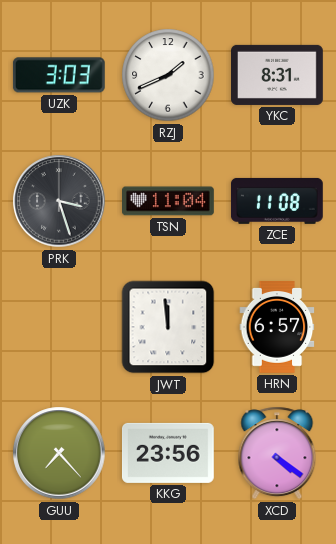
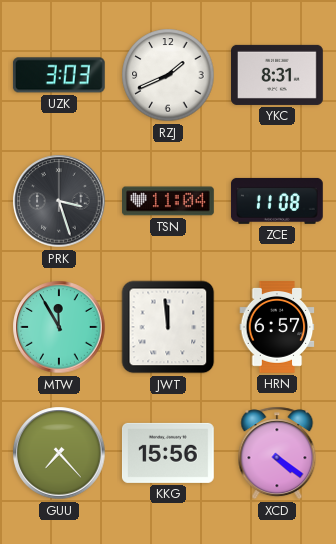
MTW: none -> 11:55
KKG: 23:56 -> 15:56
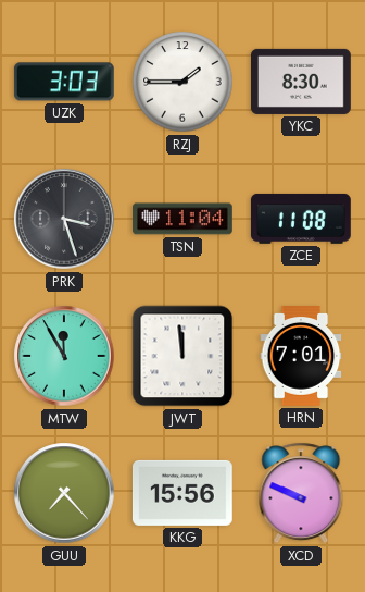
RZJ: 1:41 -> 1:45
YKC: 8:31 -> 8:30
HRN: 6:57 -> 7:01
XCD: 4:21 -> 9:49
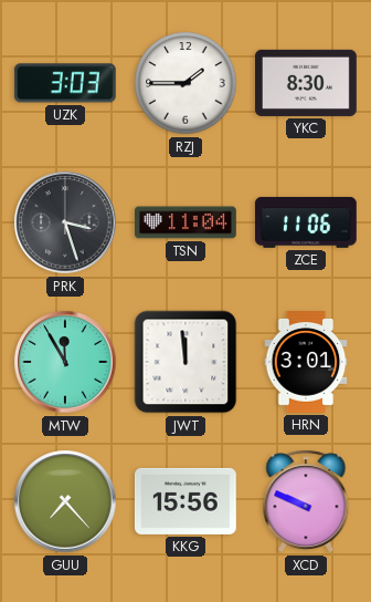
ZCE: 11:08 -> 11:06
HRN: 7:01 -> 3:01
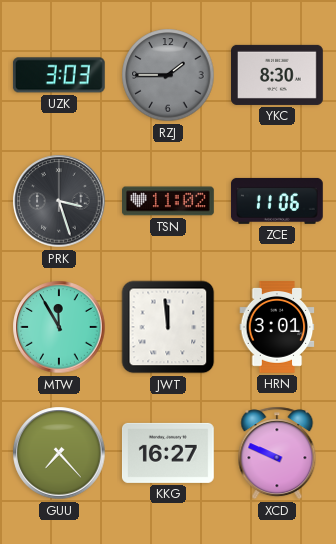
RZJ dial: white -> grey
TSN: 11:04 -> 11:02
KKG: 15:56 -> 16:27
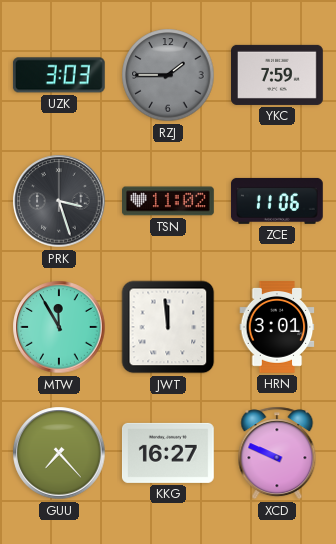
YKC: 8:30 -> 7:59
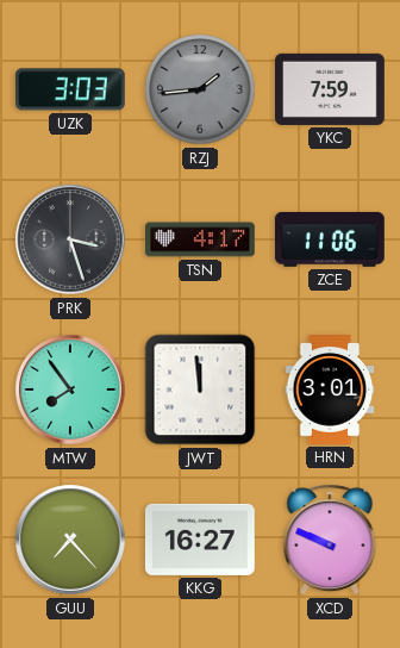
RZJ: 1:45 -> 1:44
TSN: 11:02 -> 4:17
MTW: 11:55 -> 7:54
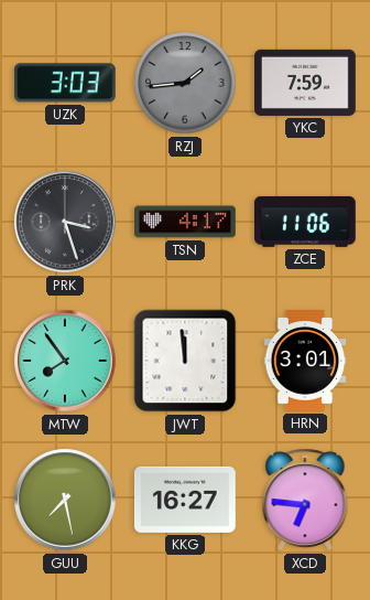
GUU: 7:23 -> 7:28
XCD: 9:49 -> 6:46
